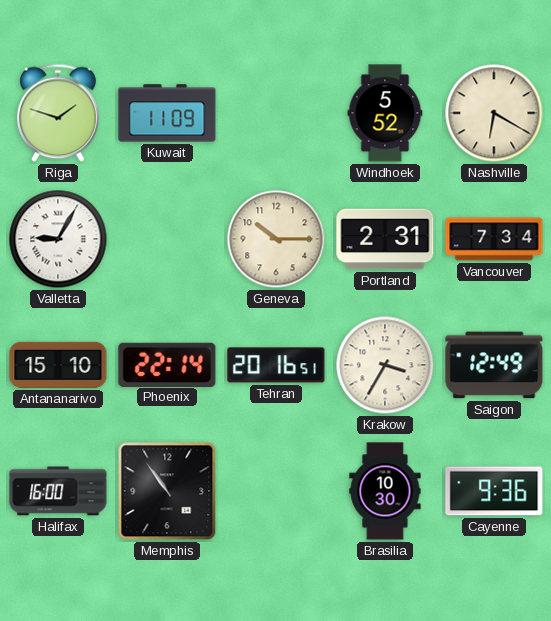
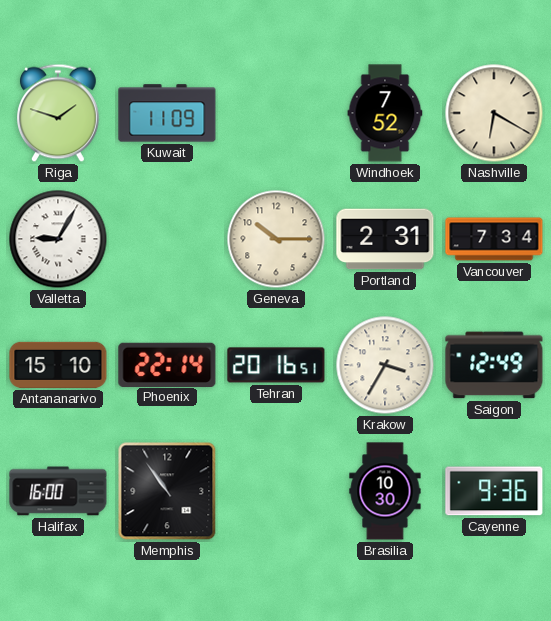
Windhoek: 5:52 -> 7:52
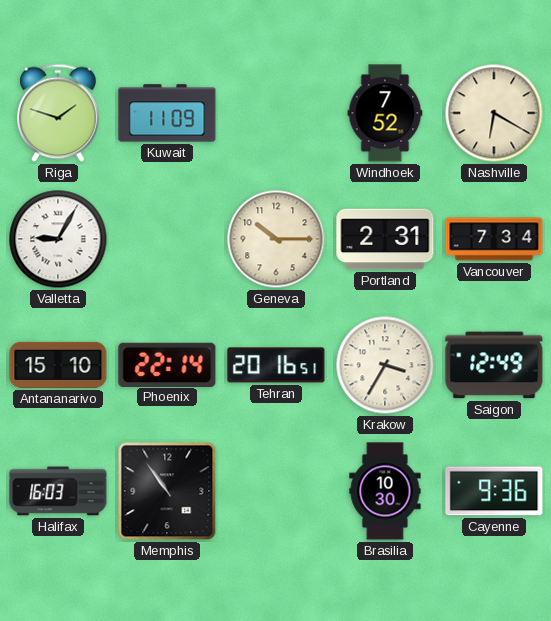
Halifax: 16:00 -> 16:03
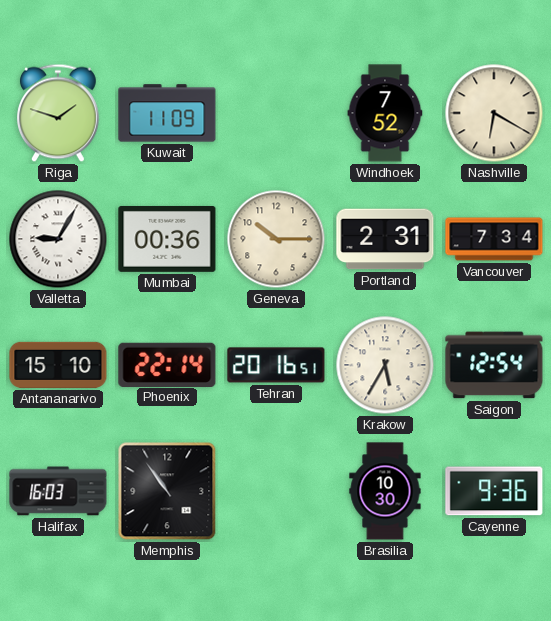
Mumbai: none -> 00:36
Krakow: 3:35 -> 5:35
Saigon: 12:49 -> 12:54
